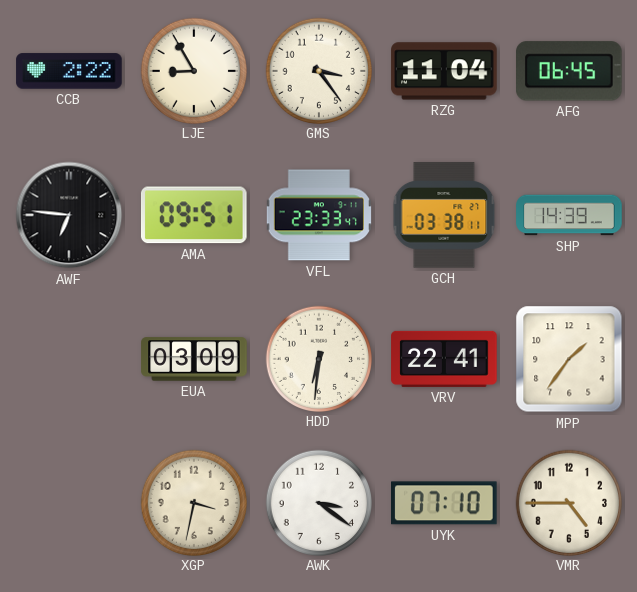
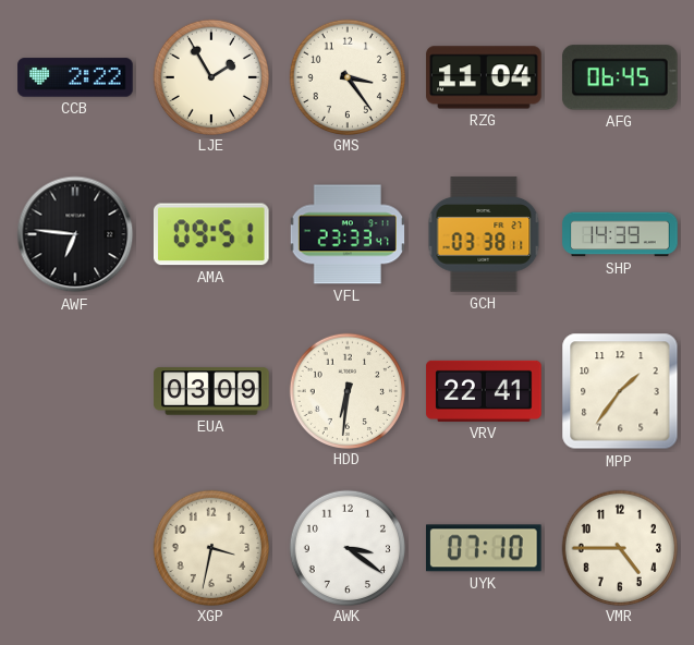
LJE: 8:55 -> 1:55
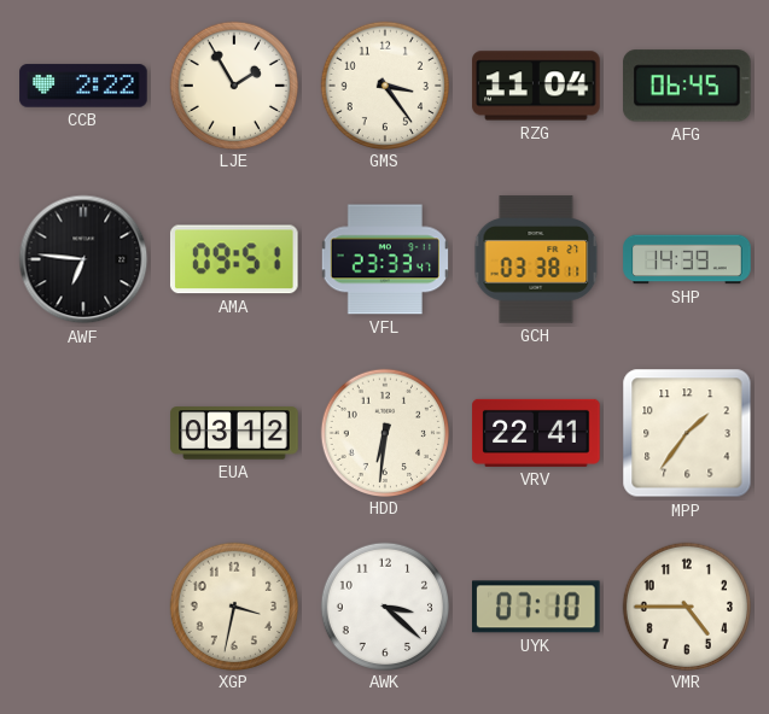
EUA: 03:09 -> 03:12
AWK: 3:21 -> 3:22
